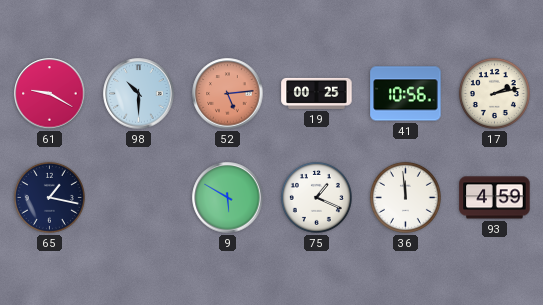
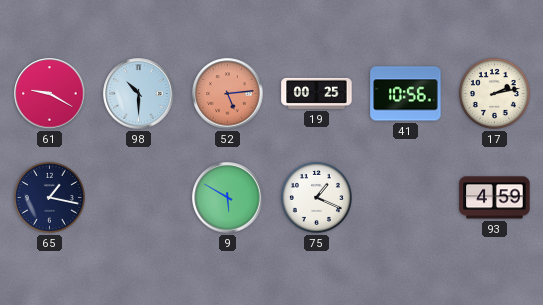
36: 11:59 -> none
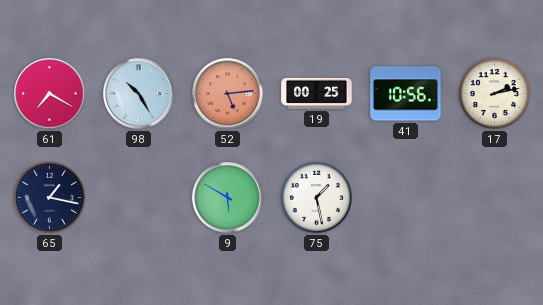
61: 9:20 -> 7:20
98: 10:30 -> 10:25
75: 1:19 -> 1:28
93: 4:59 -> none
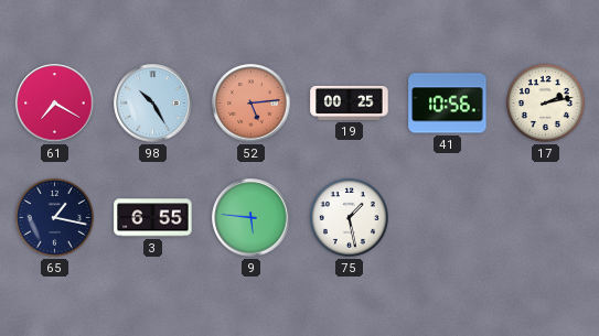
3: none -> 6:55
9: 5:50 -> 5:46
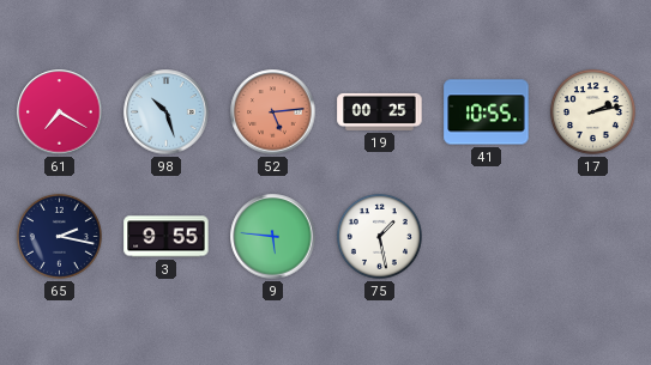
98: 10:25 -> 10:27
41: 10:56 -> 10:55
65: 1:17 -> 2:17
3: 6:55 -> 9:55
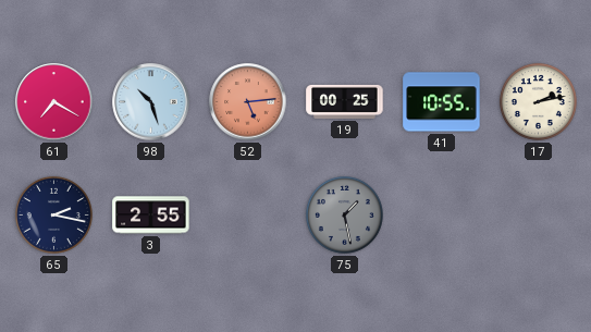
3: 9:55 -> 2:55
9: 5:46 -> none
75 dial: white -> grey
